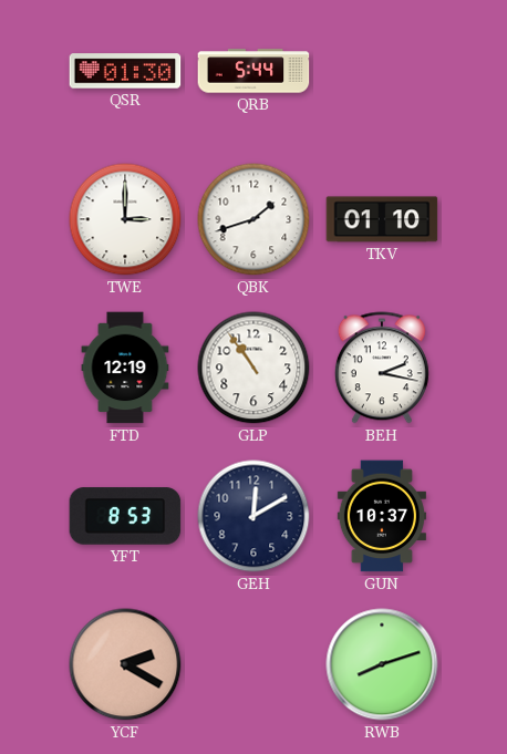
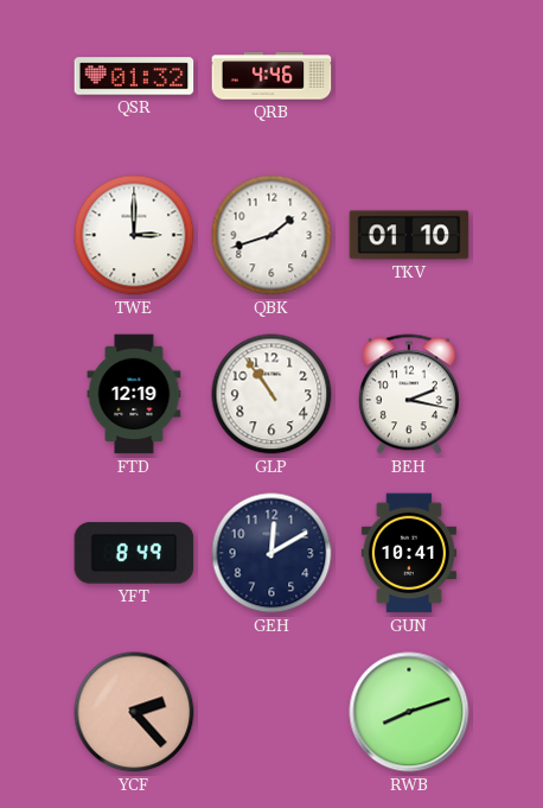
QSR: 01:30 -> 01:32
QRB: 5:44 -> 4:46
YFT: 8:53 -> 8:49
GUN: 10:37 -> 10:41
YCF: 2:20 -> 2:23
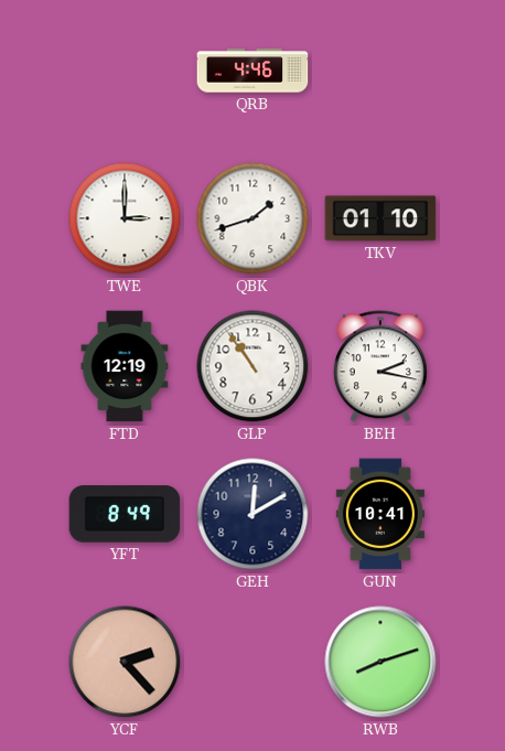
QSR: 01:32 -> none
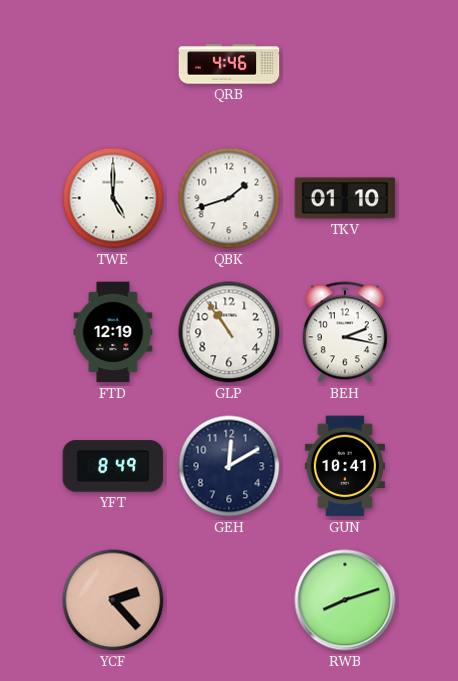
TWE: 3:00 -> 5:00
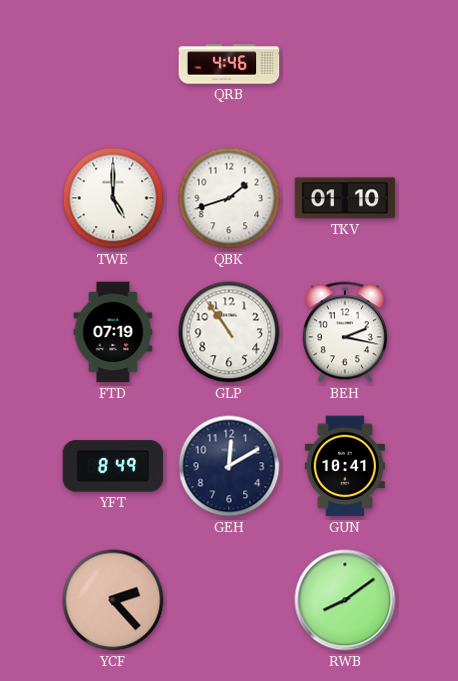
FTD: 12:19 -> 07:19
RWB: 8:12 -> 8:09
